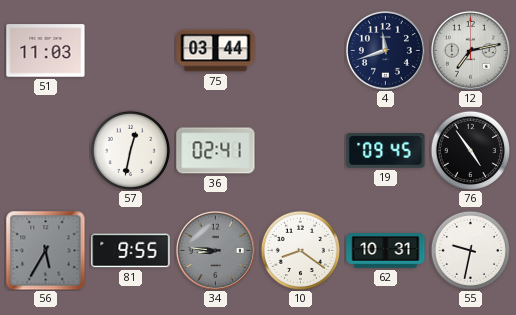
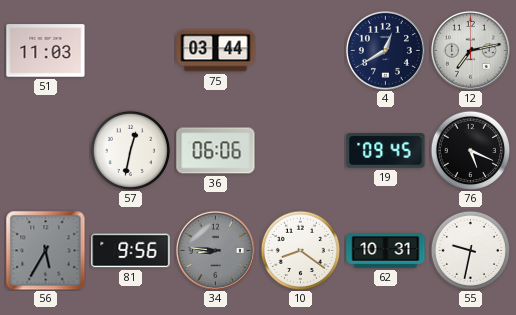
4: 11:42 -> 12:40
36: 02:41 -> 06:06
76: 4:54 -> 5:19
81: 9:55 -> 9:56
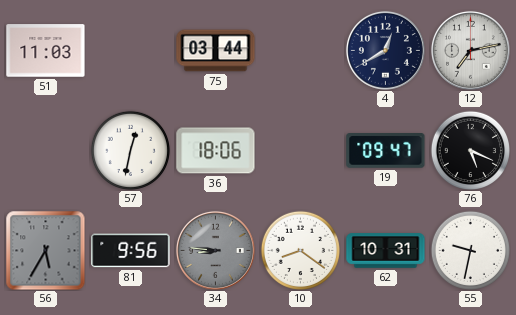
36: 06:06 -> 18:06
19: 09:45 -> 09:47
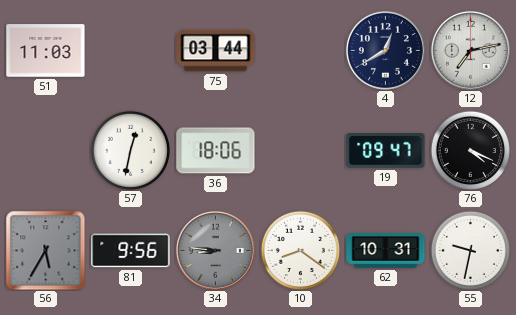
76: 5:19 -> 4:19
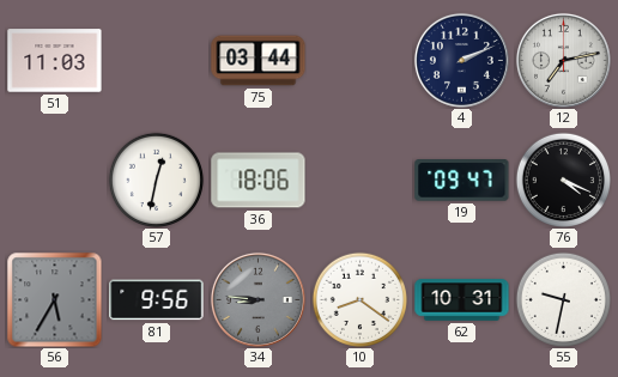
4: 12:40 -> 2:11
